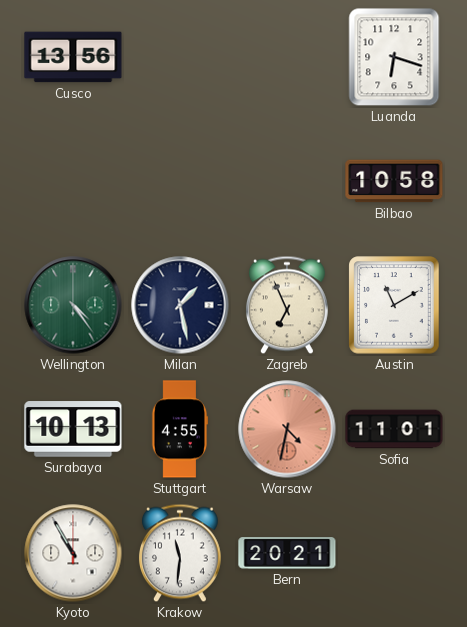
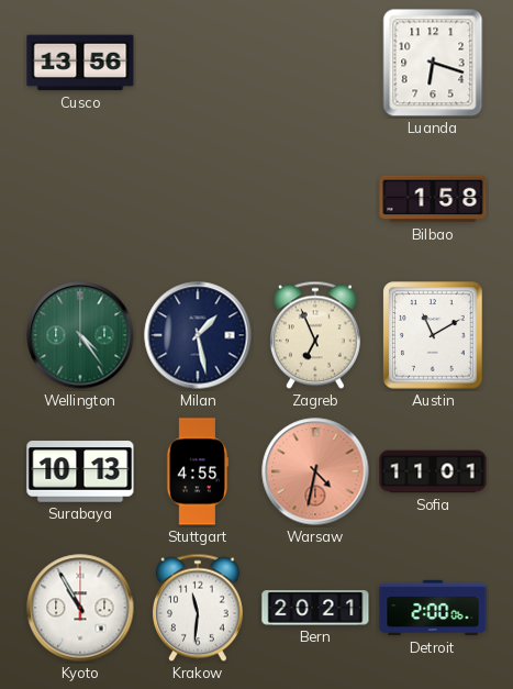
Bilbao: 10:58 -> 1:58
Detroit: none -> 2:00
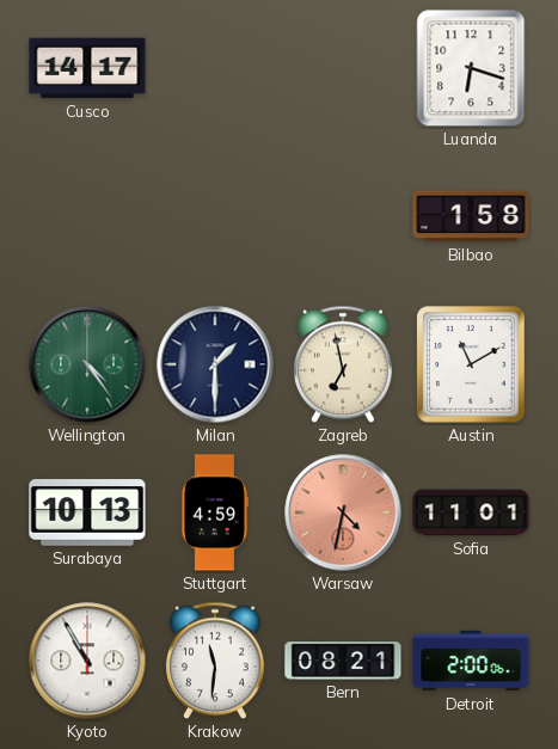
Cusco: 13:56 -> 14:17
Milan: 1:28 -> 1:30
Zagreb: 6:56 -> 6:58
Stuttgart: 4:55 -> 4:59
Bern: 20:21 -> 08:21
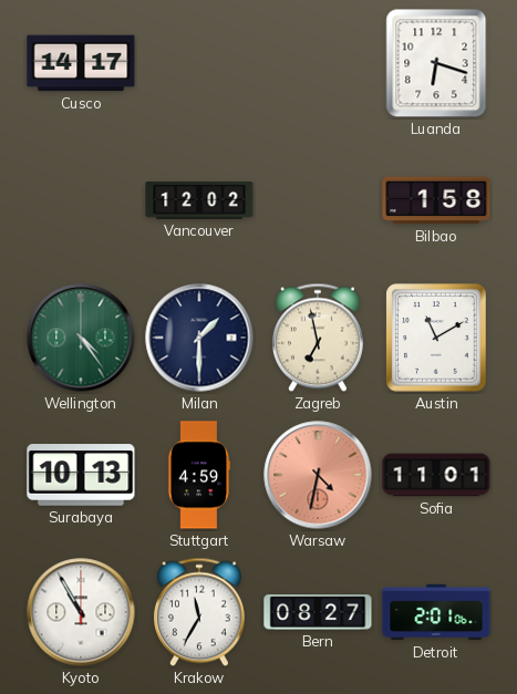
Vancouver: none -> 12:02
Krakow: 11:31 -> 11:35
Bern: 08:21 -> 08:27
Detroit: 2:00 -> 2:01
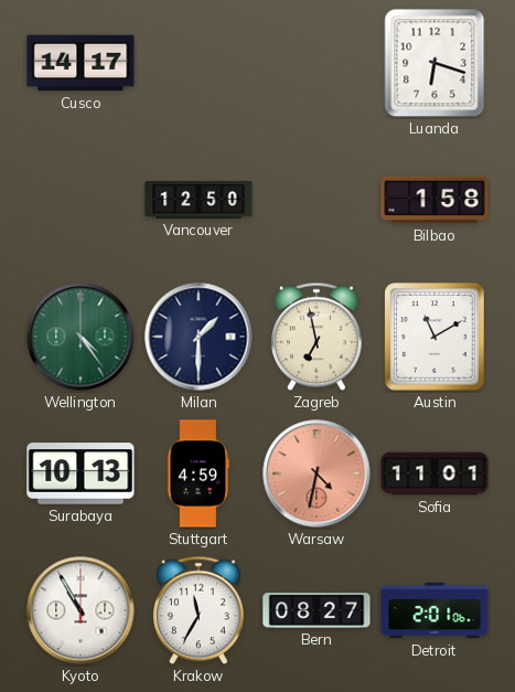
Vancouver: 12:02 -> 12:50
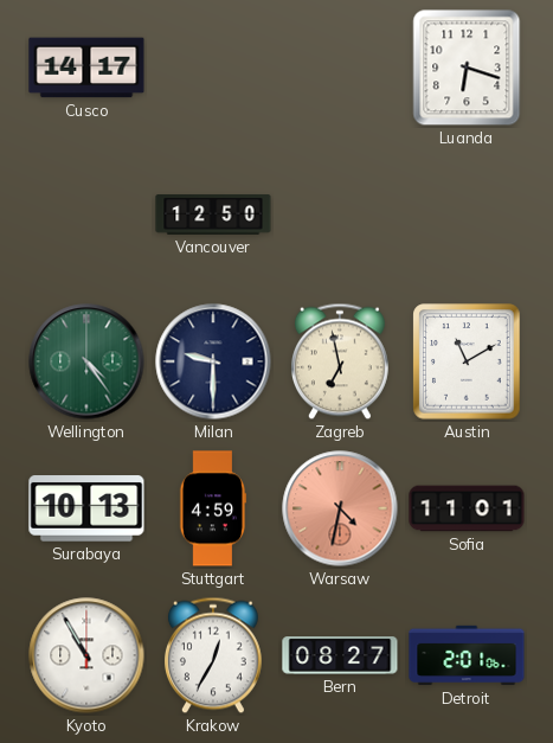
Bilbao: 1:58 -> none
Milan: 1:30 -> 9:30
Krakow: 11:35 -> 12:35
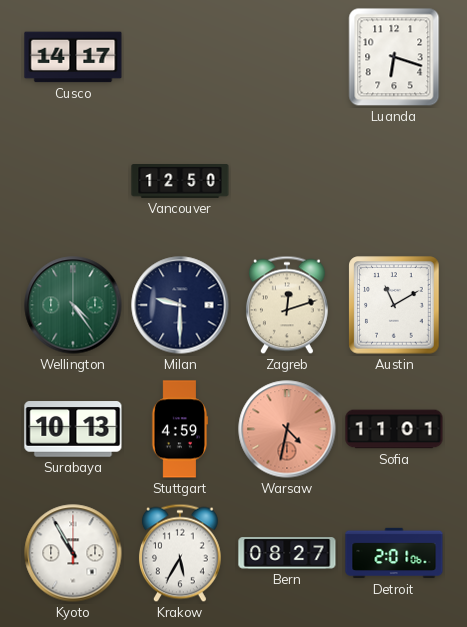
Zagreb: 6:58 -> 12:12
Krakow: 12:35 -> 5:35
